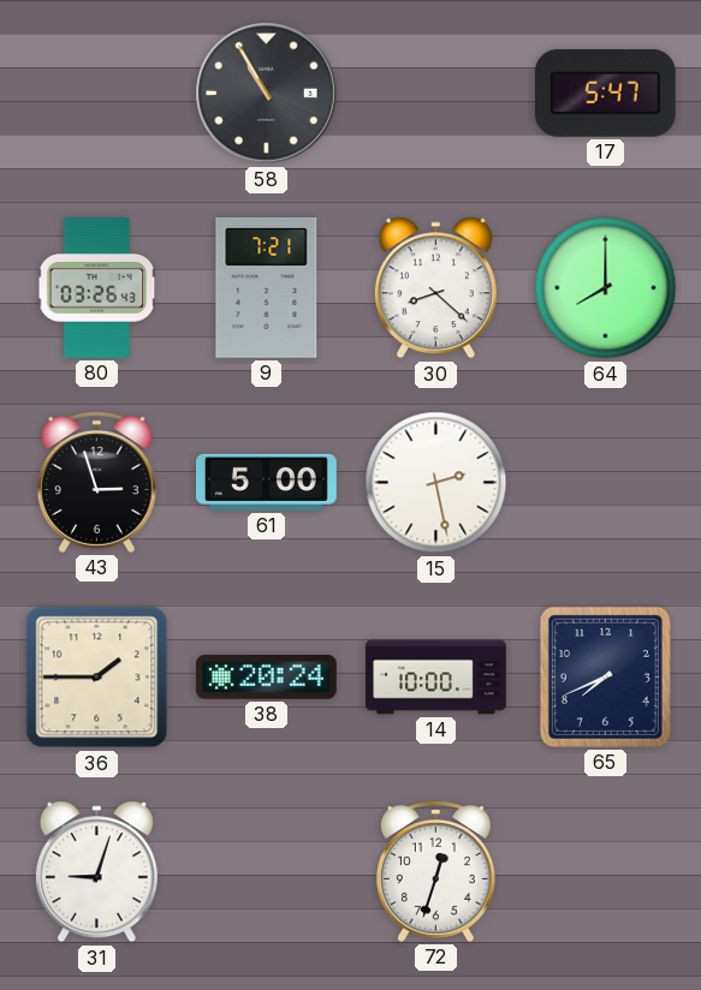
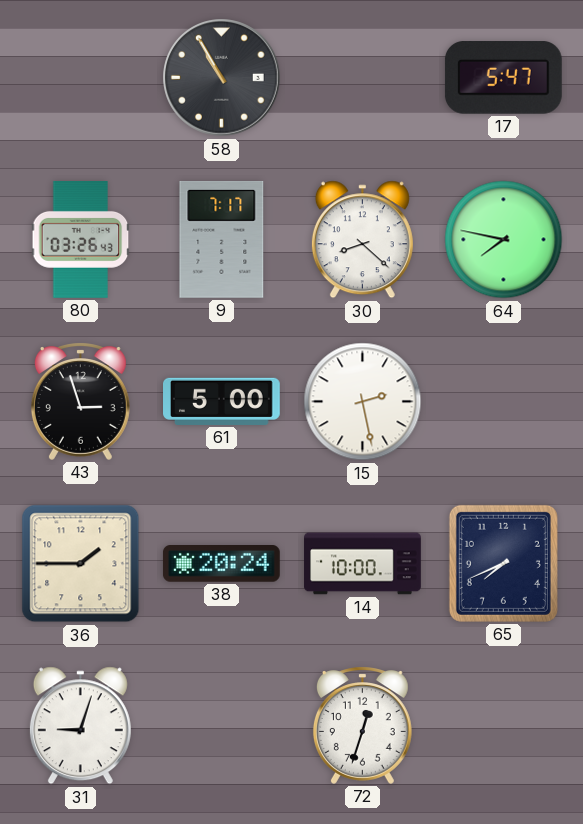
9: 7:21 -> 7:17
64: 8:00 -> 7:47
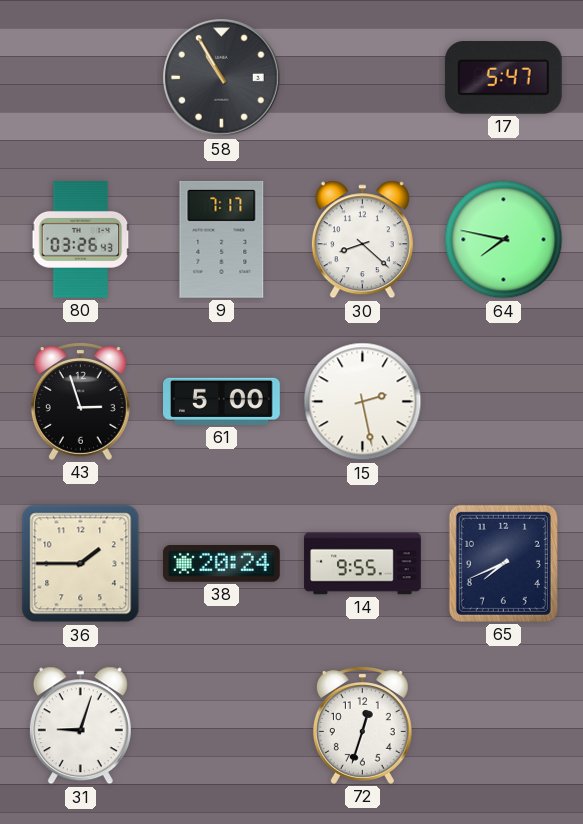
14: 10:00 -> 9:55
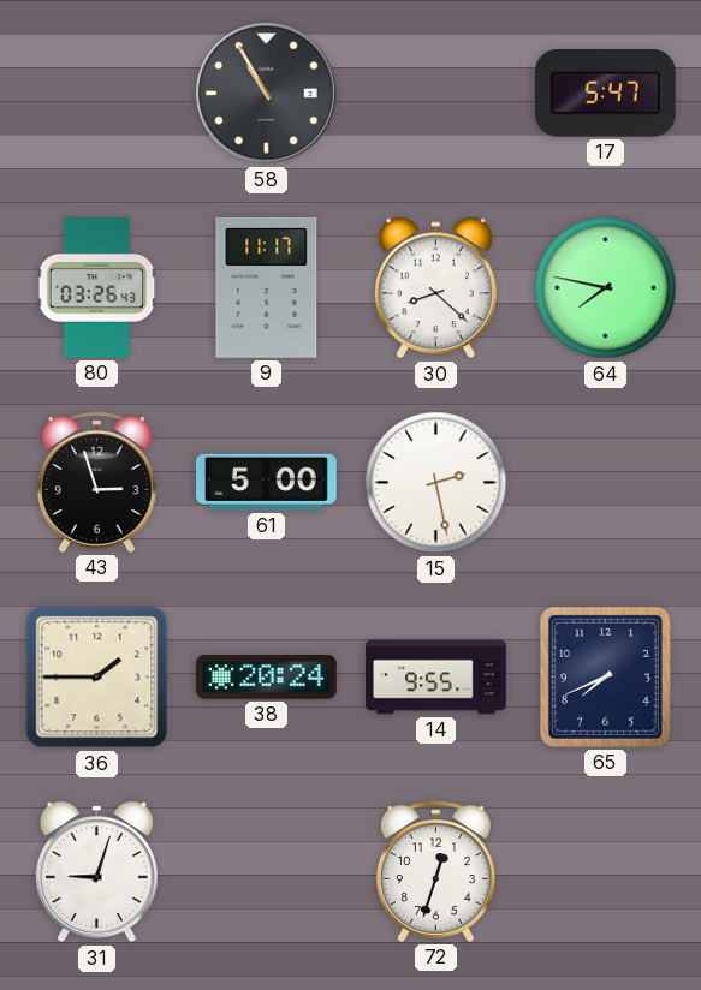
9: 7:17 -> 11:17
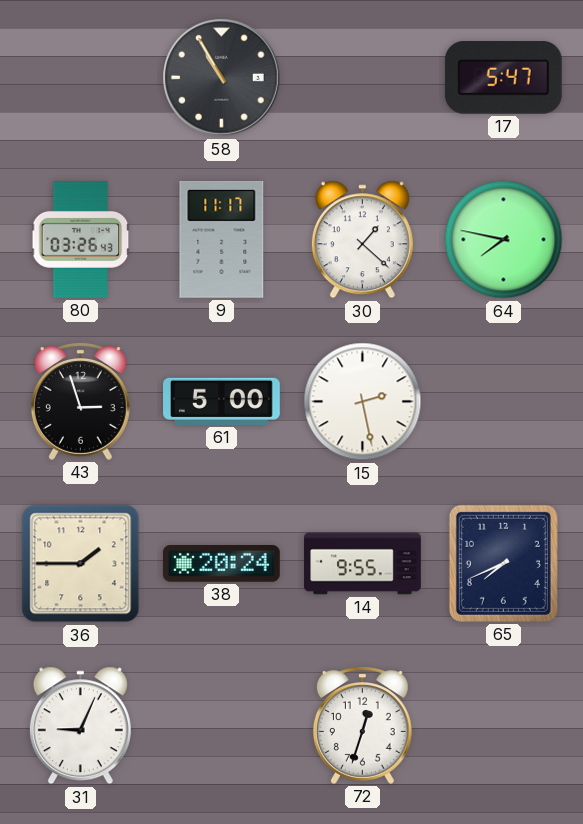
30: 8:22 -> 1:22
31: 9:03 -> 9:04
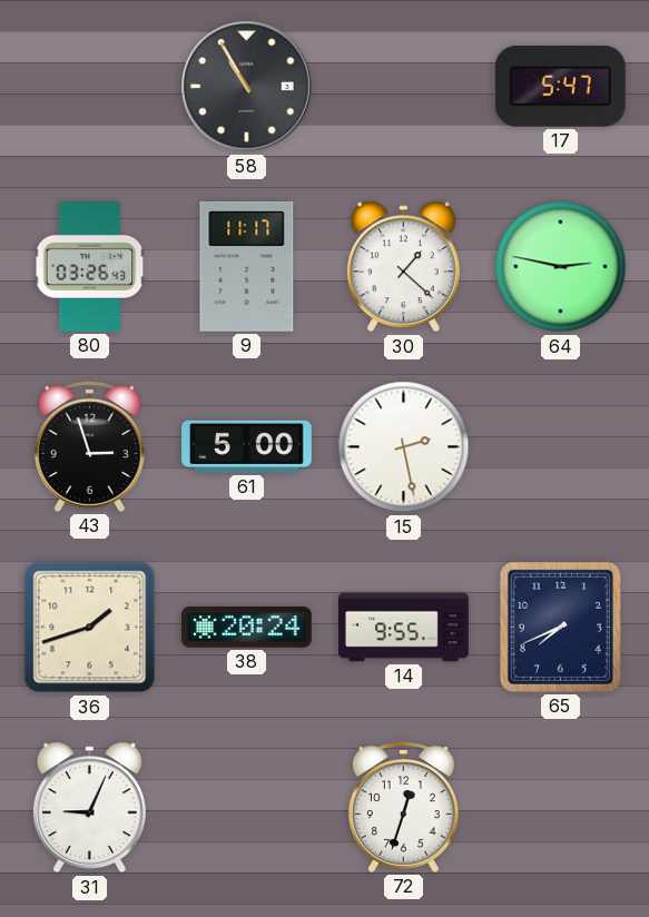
64: 7:47 -> 2:47
36: 1:45 -> 1:42
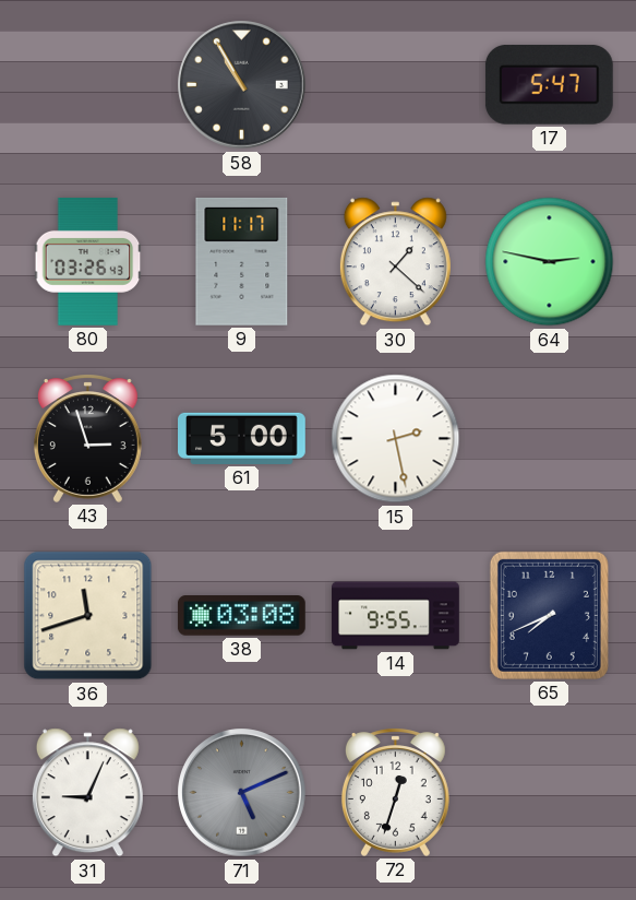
36: 1:42 -> 11:42
38: 20:24 -> 03:08
71: none -> 5:11
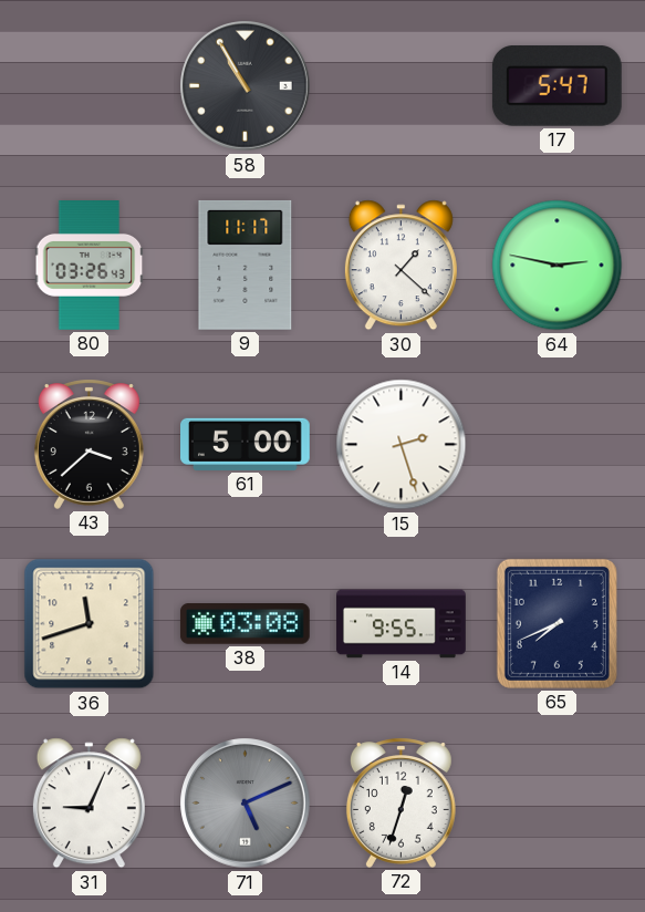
43: 2:57 -> 3:38
15: 2:28 -> 2:27
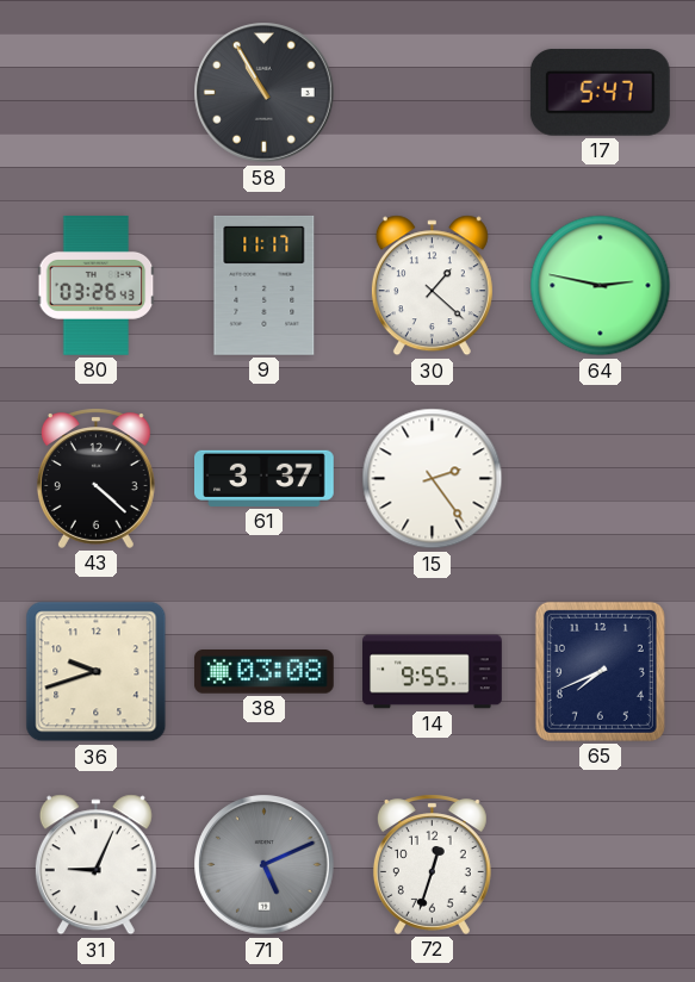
43: 3:38 -> 4:22
61: 5:00 -> 3:37
15: 2:27 -> 2:24
36: 11:42 -> 9:42
